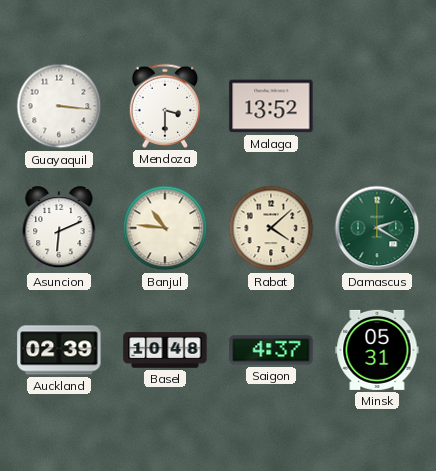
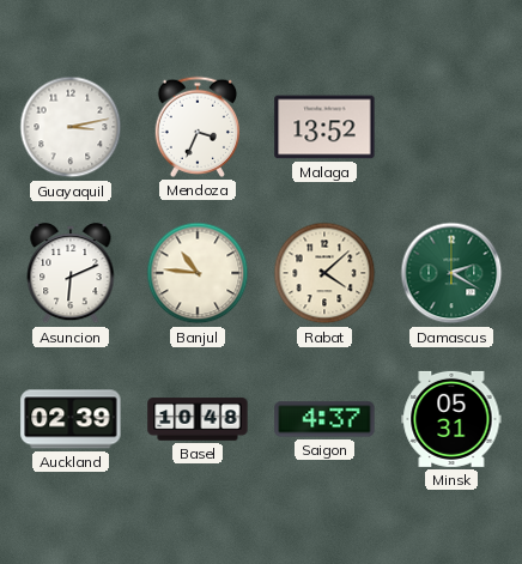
Guayaquil: 3:16 -> 3:13
Mendoza: 3:30 -> 3:34
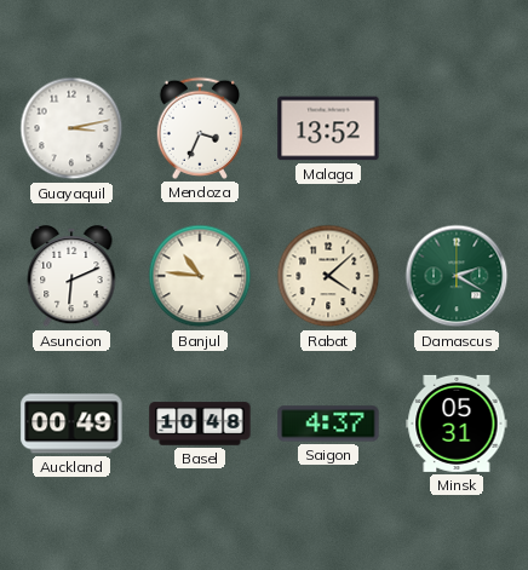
Auckland: 02:39 -> 00:49
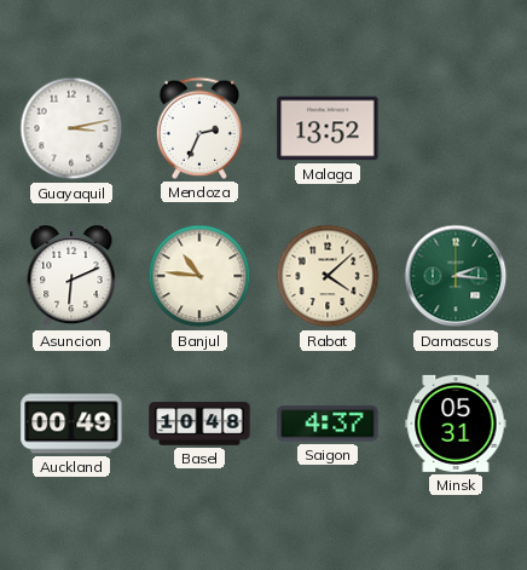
Mendoza: 3:34 -> 2:34
Damascus: 2:20 -> 2:16
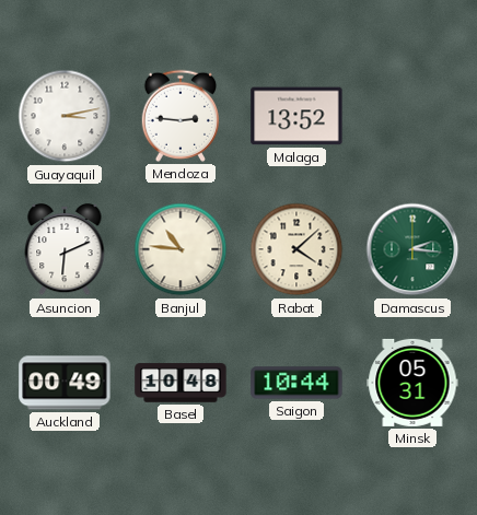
Mendoza: 2:34 -> 2:46
Saigon: 4:37 -> 10:44
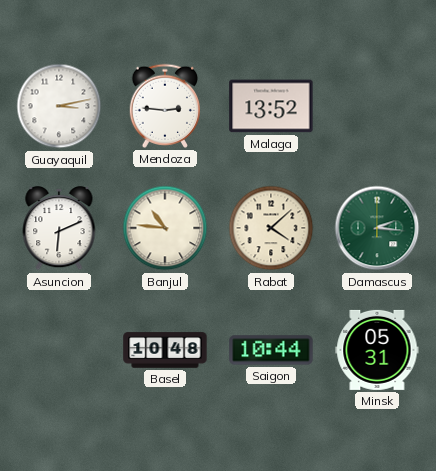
Auckland: 00:49 -> none
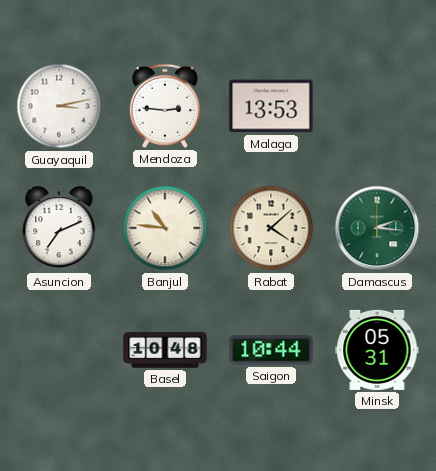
Malaga: 13:52 -> 13:53
Asuncion: 6:11 -> 7:11
